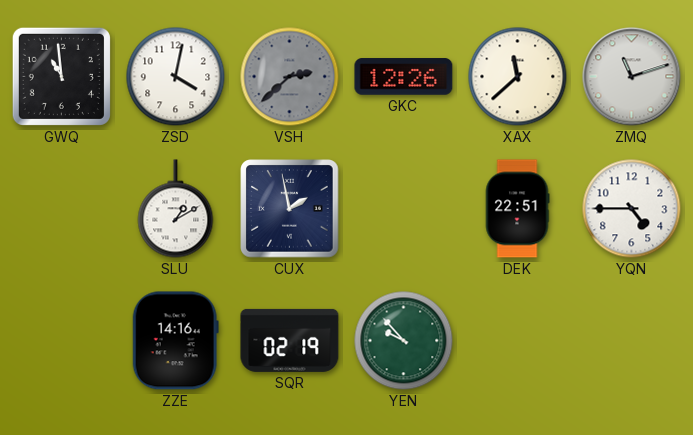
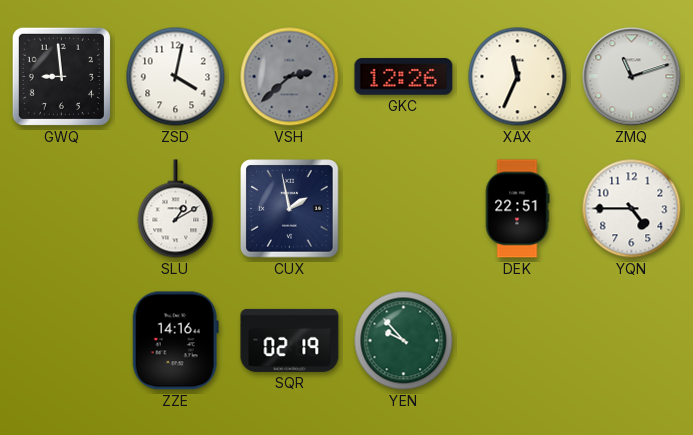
GWQ: 10:59 -> 8:59
XAX: 11:38 -> 11:34
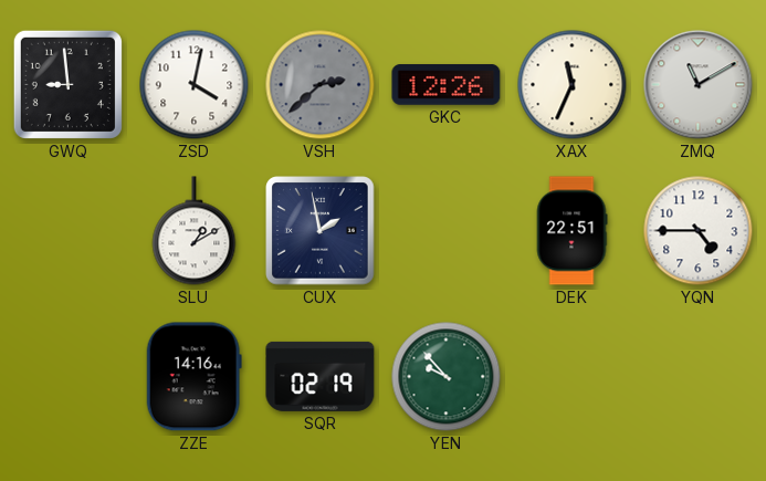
ZMQ: 11:12 -> 11:10
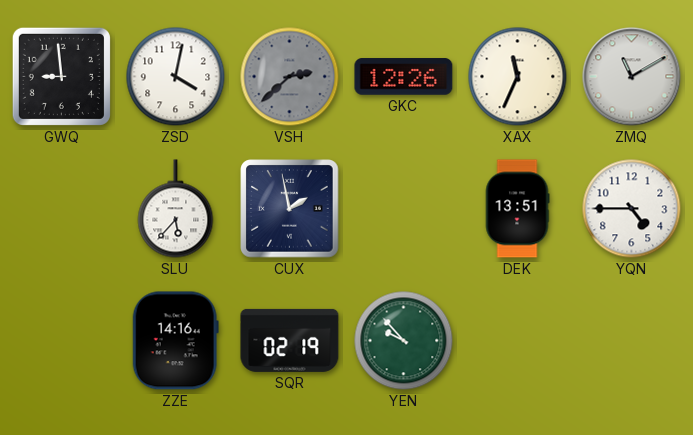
SLU: 1:10 -> 5:37
DEK: 22:51 -> 13:51
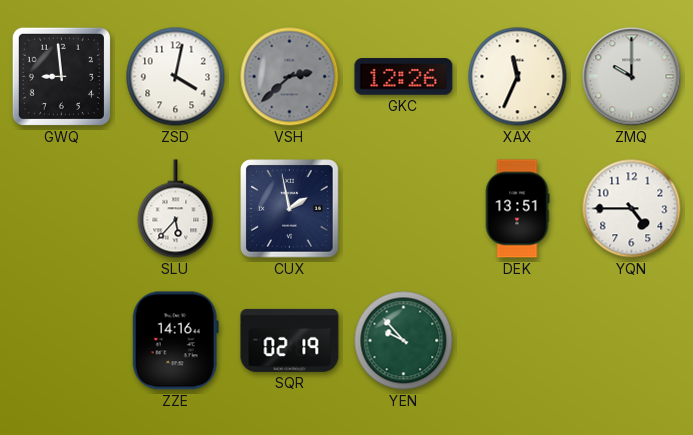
ZMQ: 11:10 -> 10:00
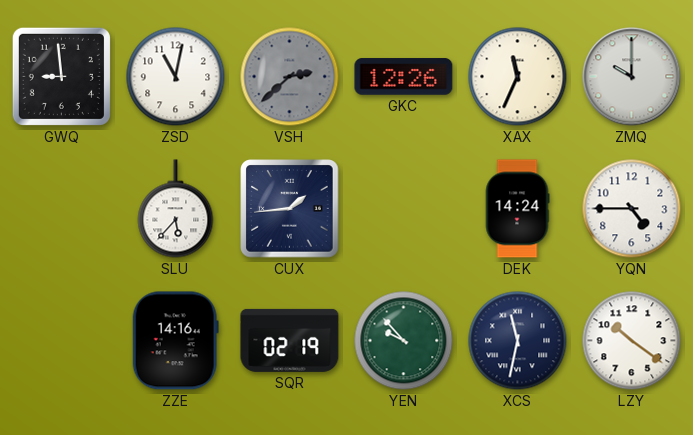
ZSD: 4:02 -> 11:02
CUX: 1:58 -> 1:44
DEK: 13:51 -> 14:24
XCS: none -> 11:32
LZY: none -> 10:21
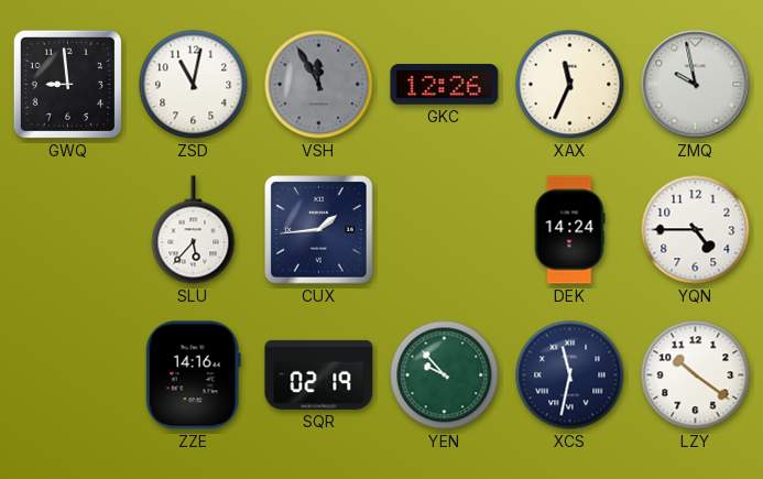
VSH: 2:38 -> 11:55
ZMQ: 10:00 -> 9:58
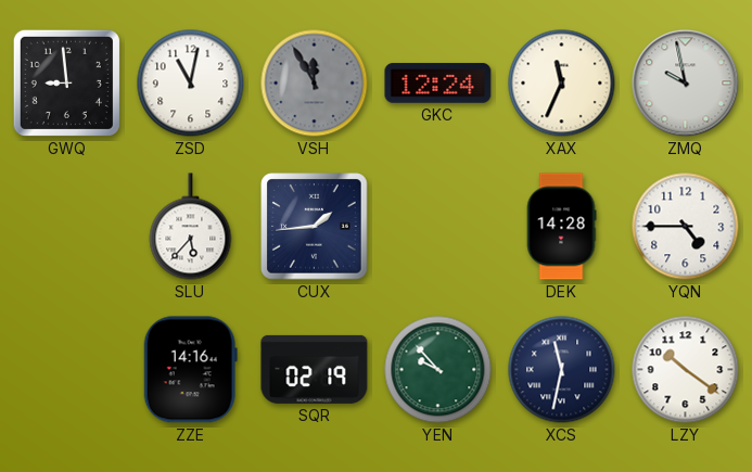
GKC: 12:26 -> 12:24
DEK: 14:24 -> 14:28
